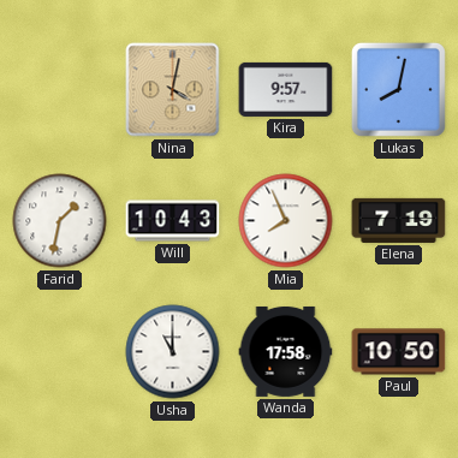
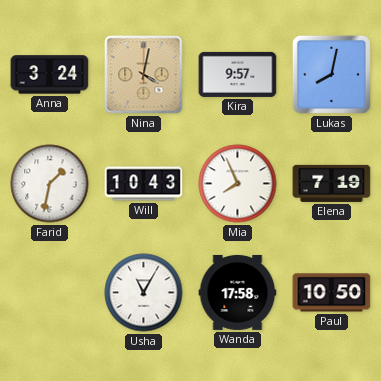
Anna: none -> 3:24
Usha: 11:00 -> 11:05
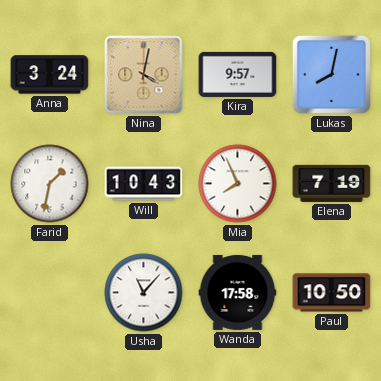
Usha: 11:05 -> 11:07
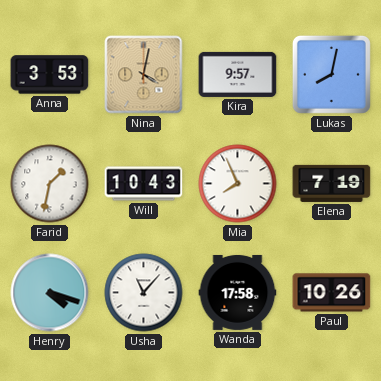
Anna: 3:24 -> 3:53
Henry: none -> 4:18
Paul: 10:50 -> 10:26
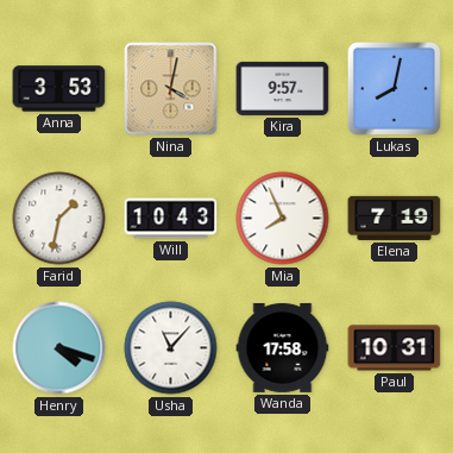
Paul: 10:26 -> 10:31
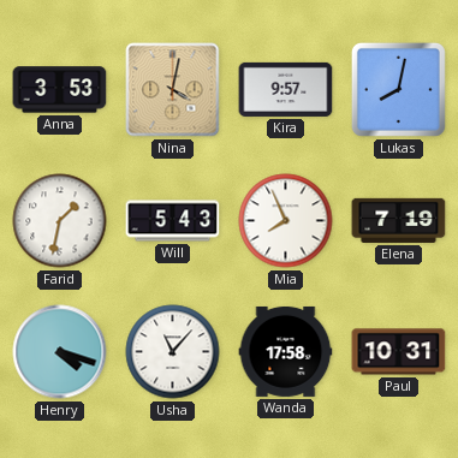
Will: 10:43 -> 5:43
